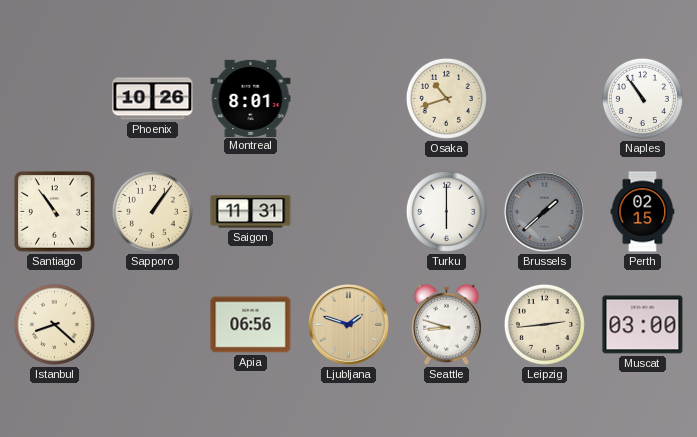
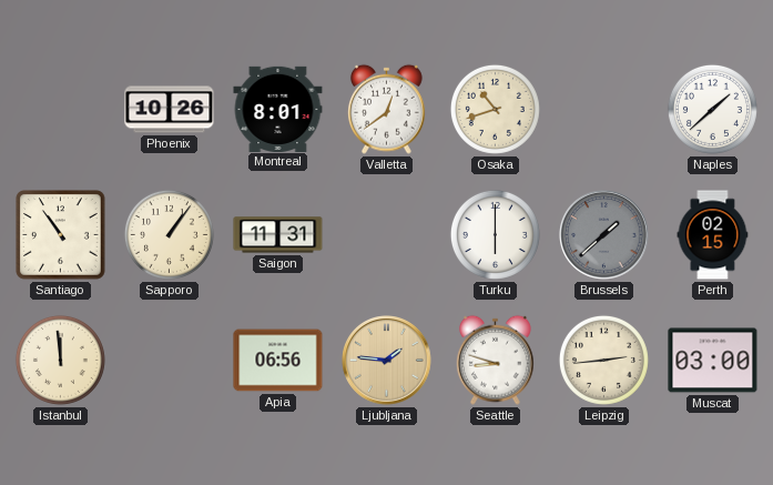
Valletta: none -> 12:39
Naples: 10:54 -> 1:38
Istanbul: 8:22 -> 11:59
Ljubljana: 1:48 -> 1:46
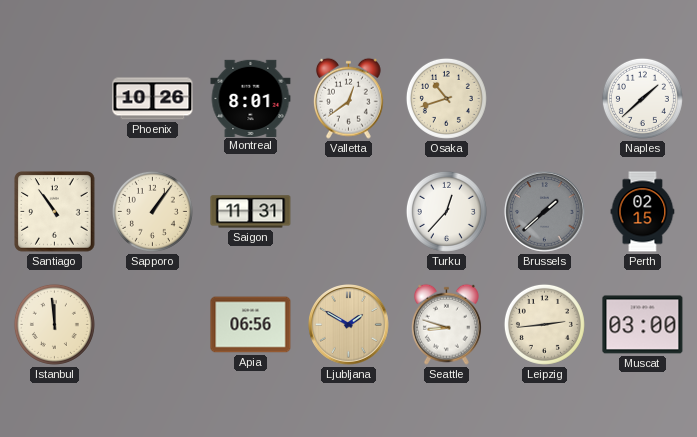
Turku: 6:00 -> 12:37
Ljubljana: 1:46 -> 1:50
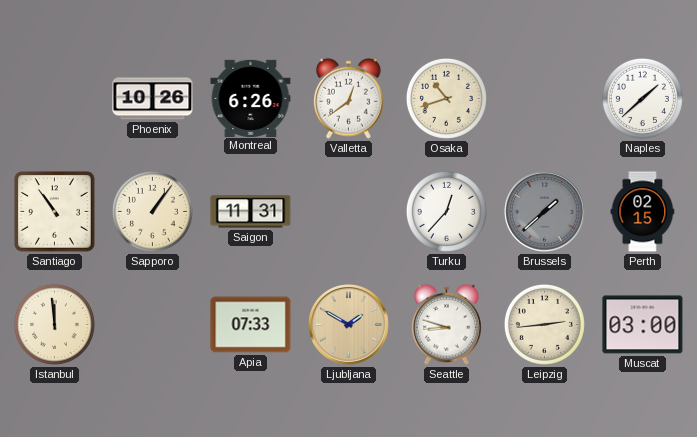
Montreal: 8:01 -> 6:26
Apia: 06:56 -> 07:33
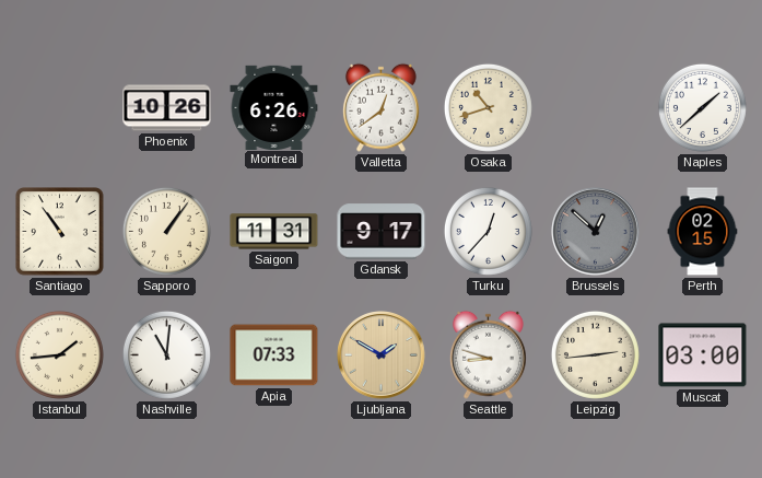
Gdansk: none -> 9:17
Brussels: 1:38 -> 12:52
Istanbul: 11:59 -> 1:44
Nashville: none -> 11:01
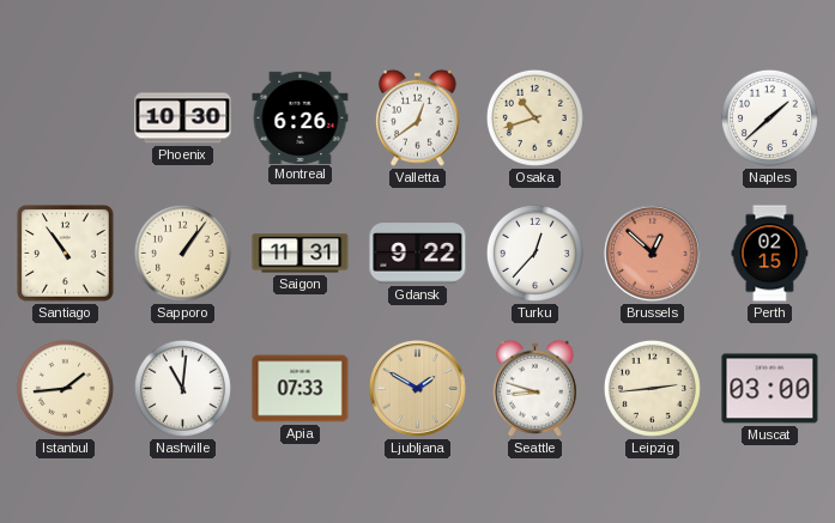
Phoenix: 10:26 -> 10:30
Gdansk: 9:17 -> 9:22
Brussels dial: grey -> salmon
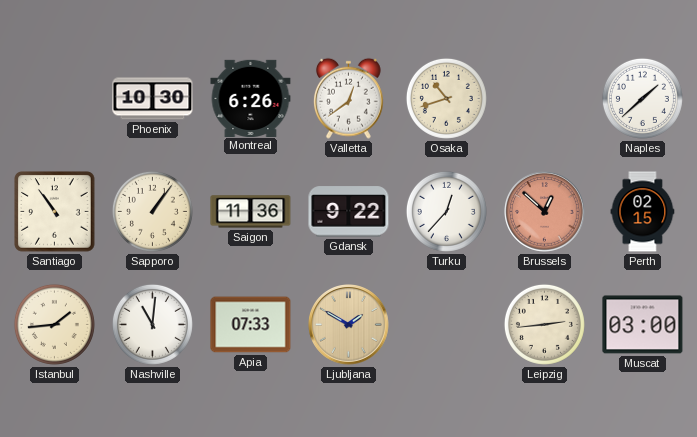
Saigon: 11:31 -> 11:36
Seattle: 8:48 -> none
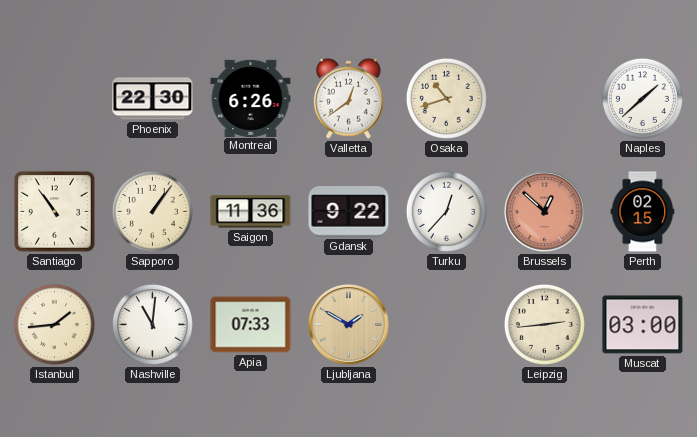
Phoenix: 10:30 -> 22:30
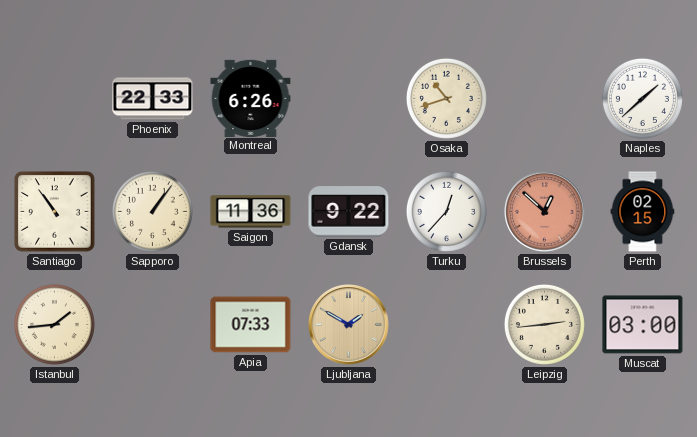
Phoenix: 22:30 -> 22:33
Valletta: 12:39 -> none
Nashville: 11:01 -> none
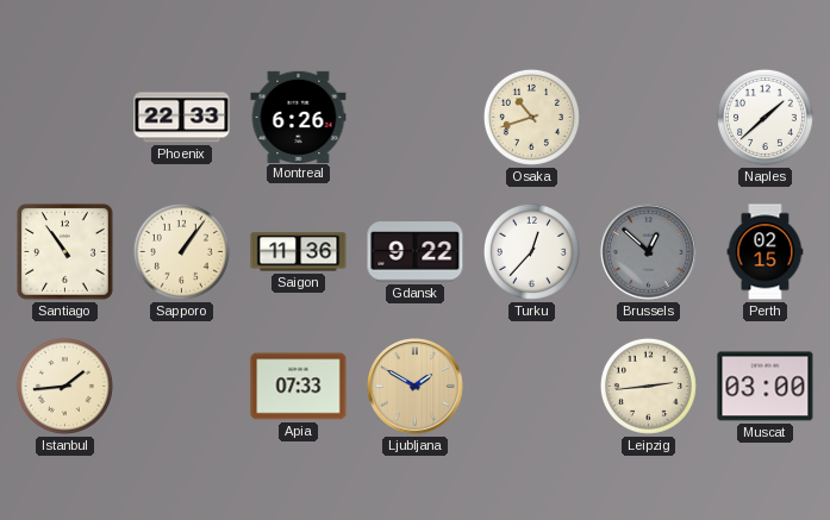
Brussels dial: salmon -> grey
